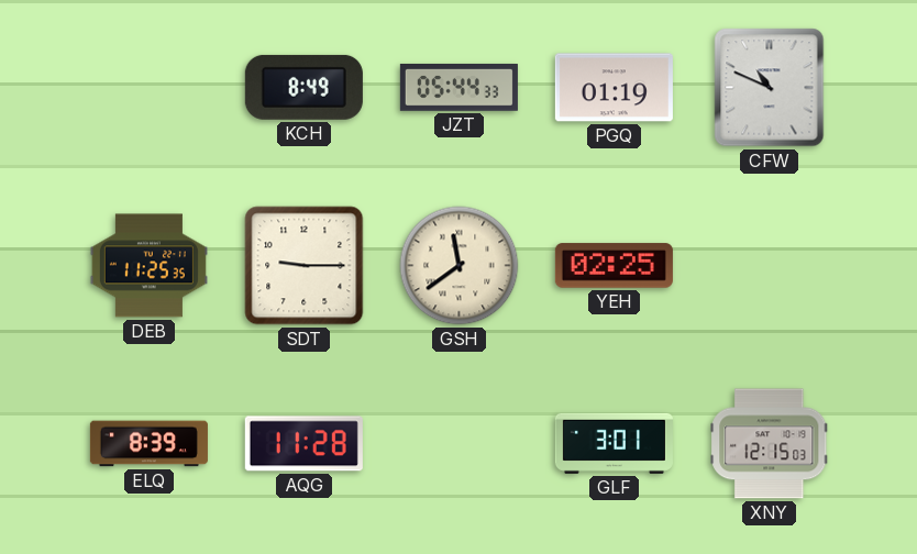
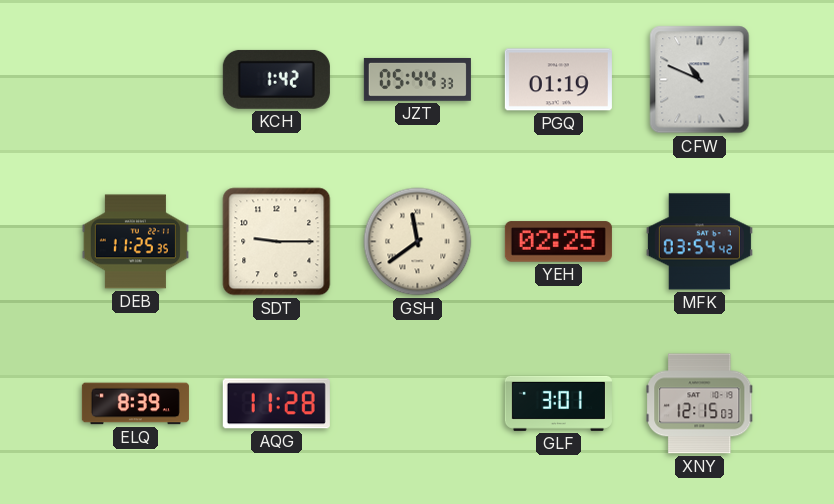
KCH: 8:49 -> 1:42
MFK: none -> 03:54
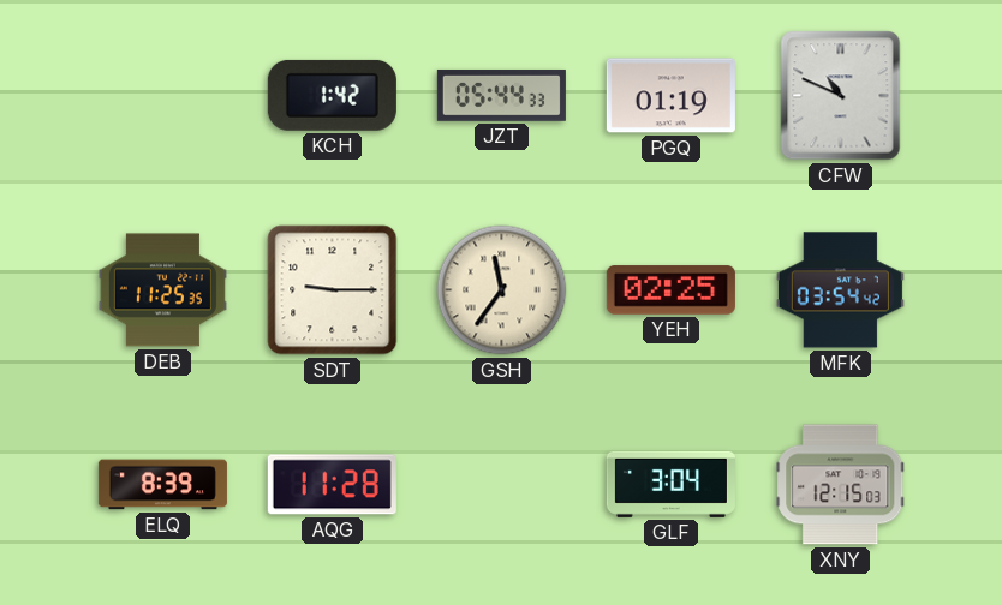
GSH: 11:39 -> 11:36
GLF: 3:01 -> 3:04
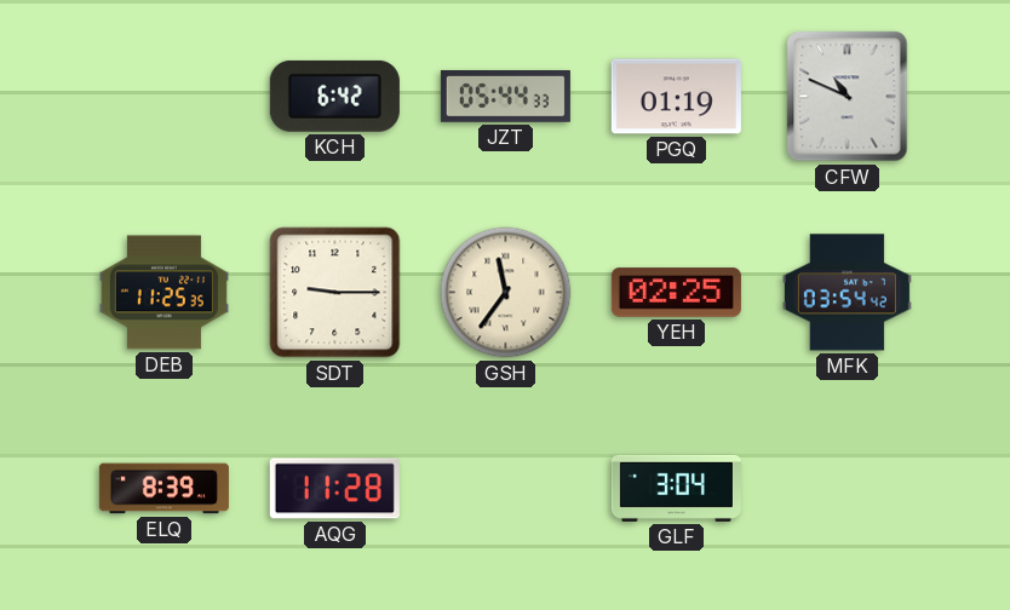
KCH: 1:42 -> 6:42
XNY: 12:15 -> none
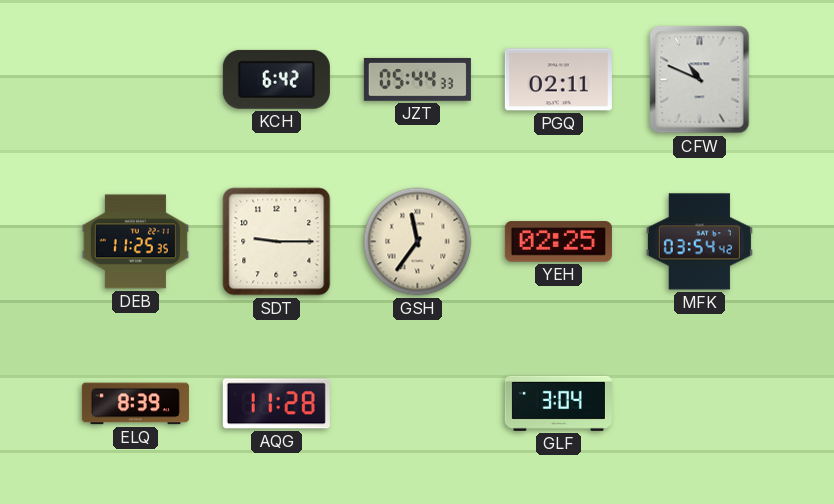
PGQ: 01:19 -> 02:11
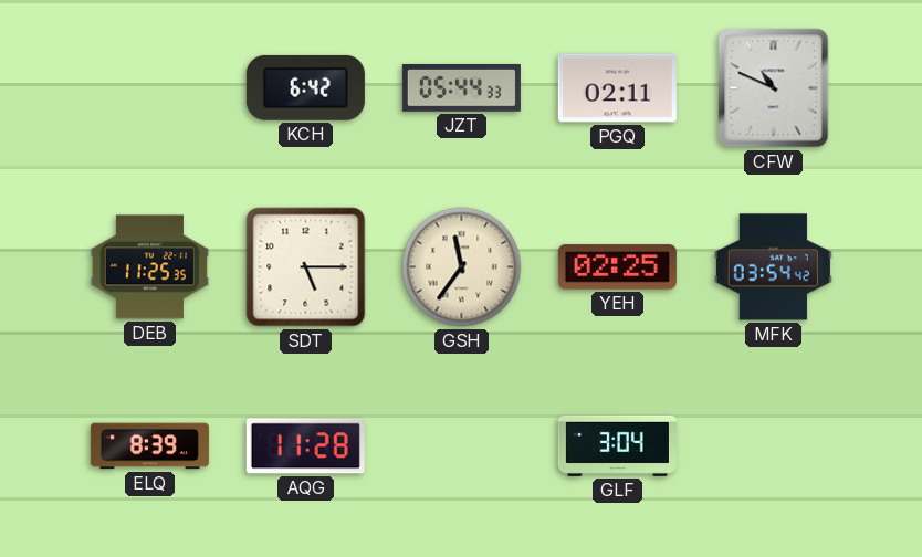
SDT: 9:15 -> 5:15
